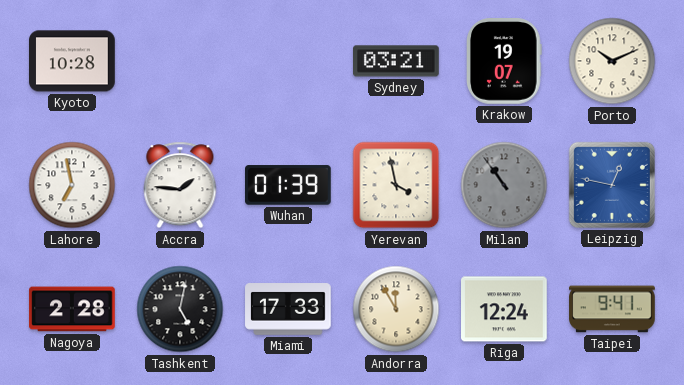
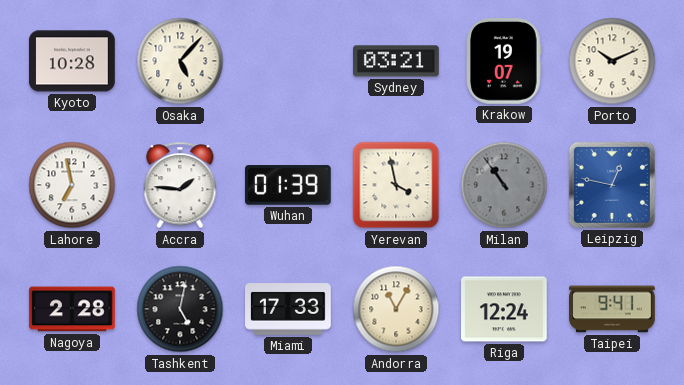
Osaka: none -> 5:07
Andorra: 11:55 -> 11:05
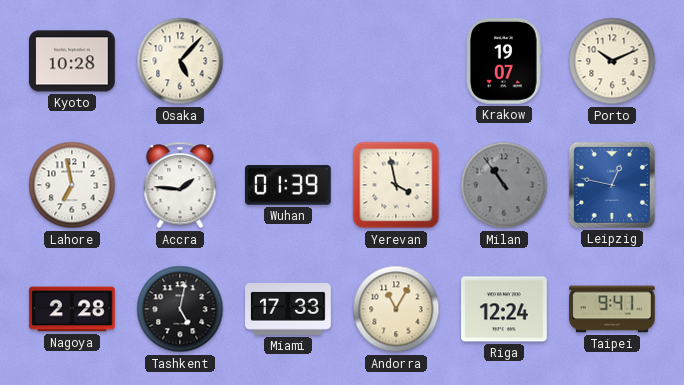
Sydney: 03:21 -> none
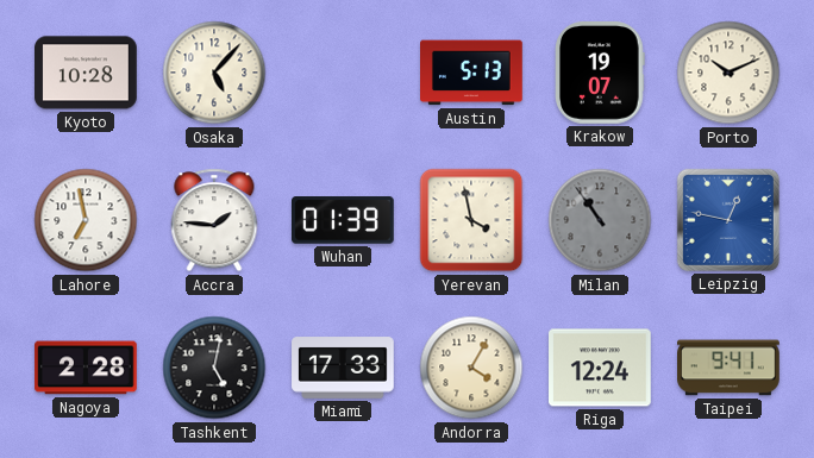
Austin: none -> 5:13
Andorra: 11:05 -> 4:05
